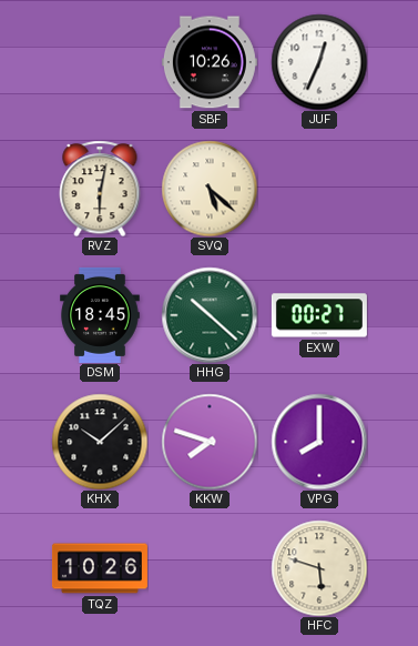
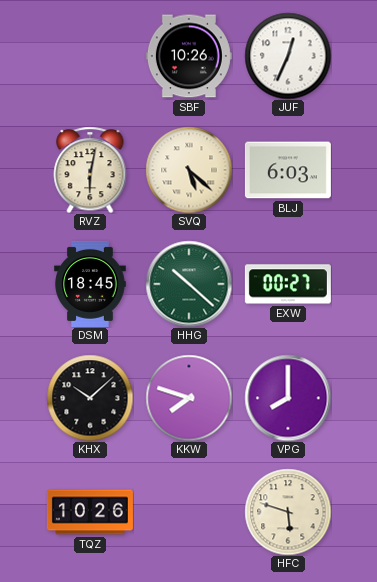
BLJ: none -> 6:03
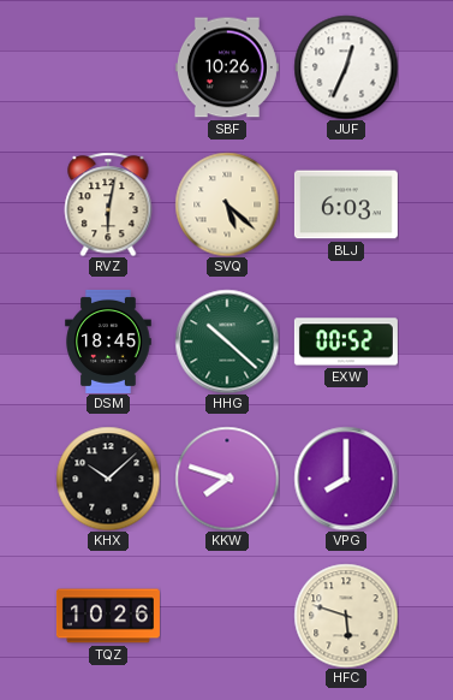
EXW: 00:27 -> 00:52
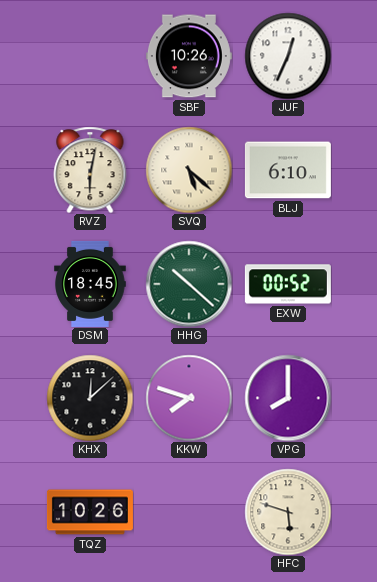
BLJ: 6:03 -> 6:10
KHX: 10:08 -> 12:08
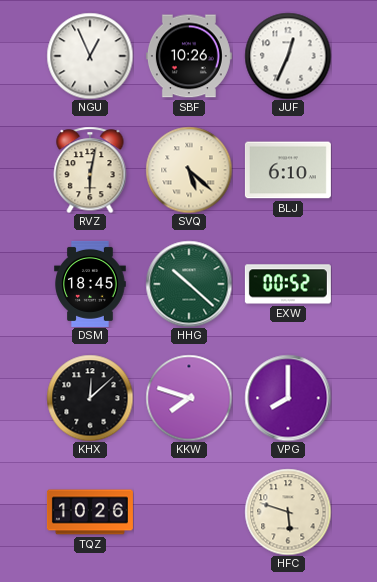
NGU: none -> 12:56
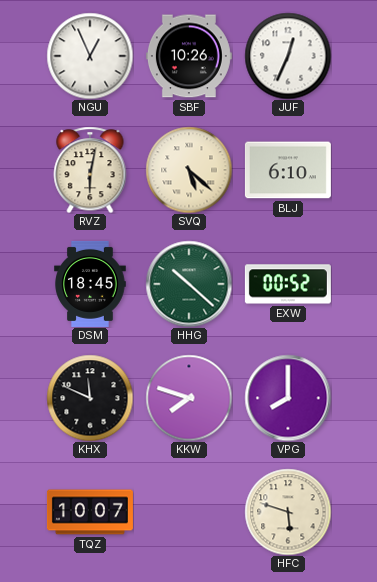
KHX: 12:08 -> 11:49
TQZ: 10:26 -> 10:07
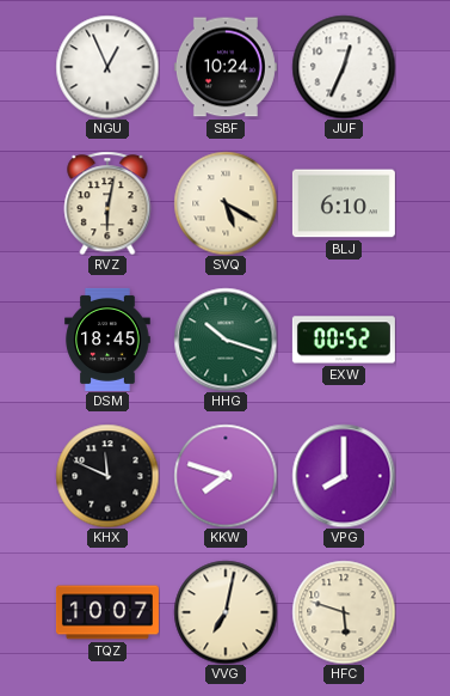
SBF: 10:26 -> 10:24
SVQ: 5:22 -> 5:20
HHG: 10:22 -> 10:18
VVG: none -> 7:02
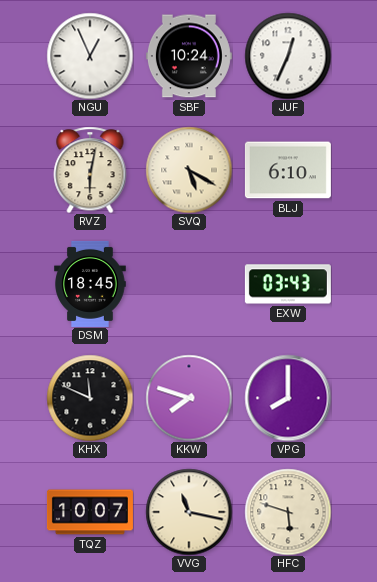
HHG: 10:18 -> none
EXW: 00:52 -> 03:43
VVG: 7:02 -> 11:17
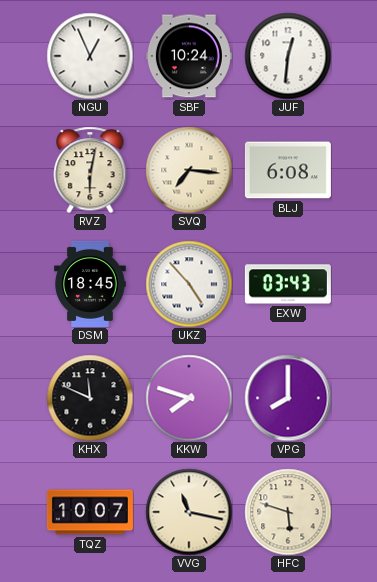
JUF: 12:34 -> 12:31
SVQ: 5:20 -> 7:16
BLJ: 6:10 -> 6:08
UKZ: none -> 4:53
